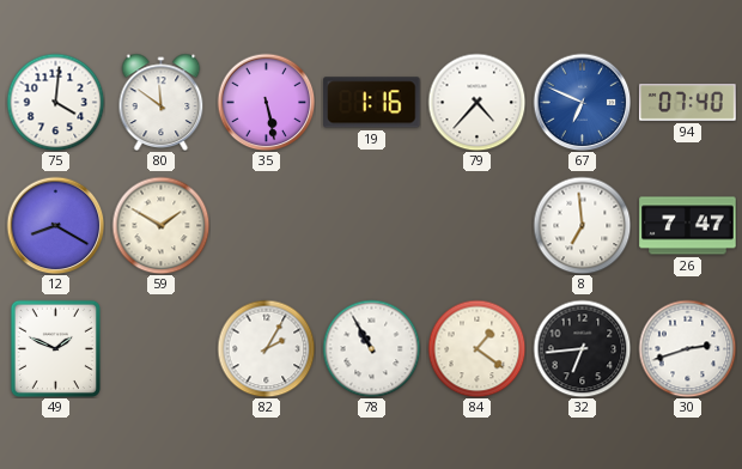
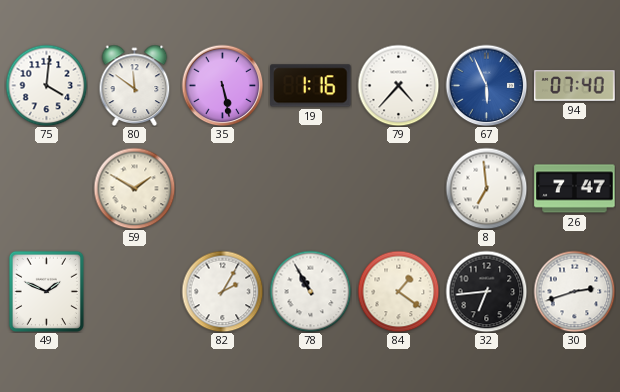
67: 6:49 -> 5:56
12: 8:20 -> none
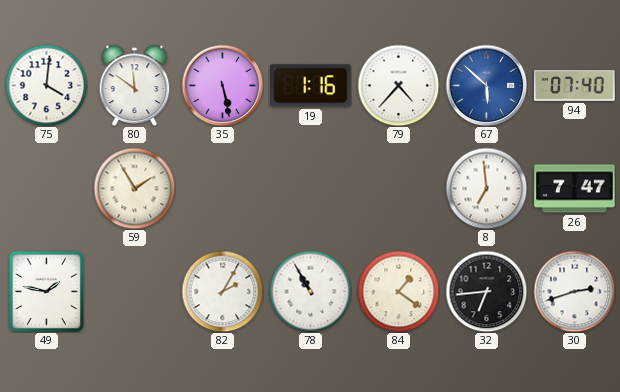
67: 5:56 -> 5:52
59: 1:50 -> 1:55
49: 1:49 -> 1:47
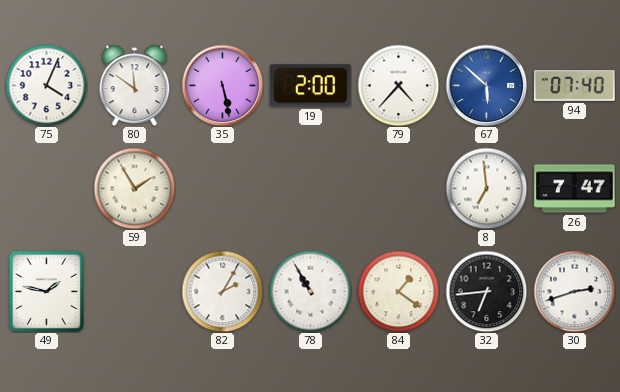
75: 4:01 -> 4:04
19: 1:16 -> 2:00
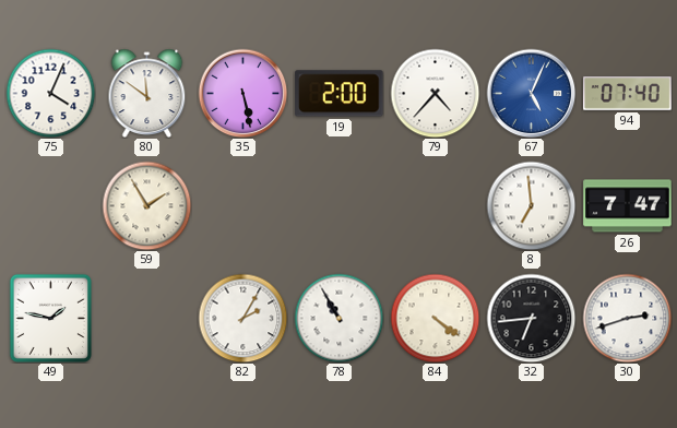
67: 5:52 -> 5:04
84: 1:21 -> 4:21
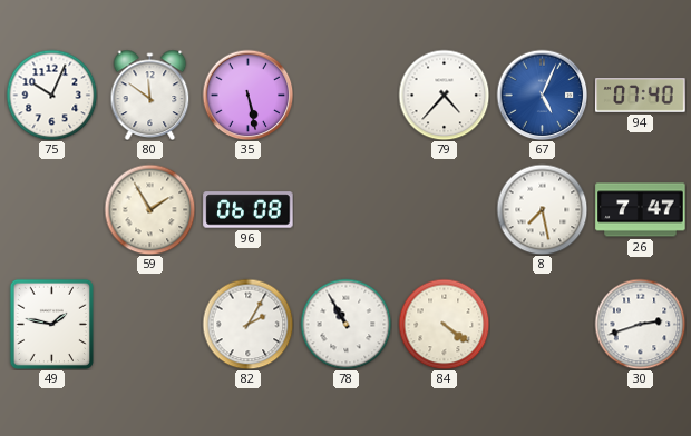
75: 4:04 -> 10:04
19: 2:00 -> none
96: none -> 06:08
8: 6:59 -> 7:28
32: 6:44 -> none
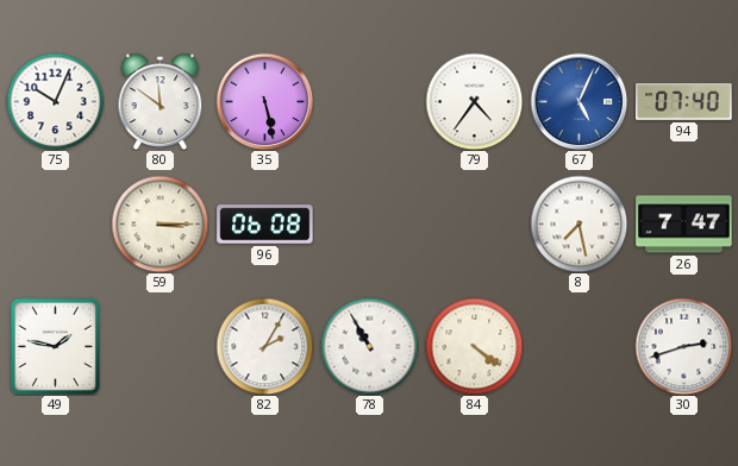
79: 4:37 -> 4:36
59: 1:55 -> 3:15
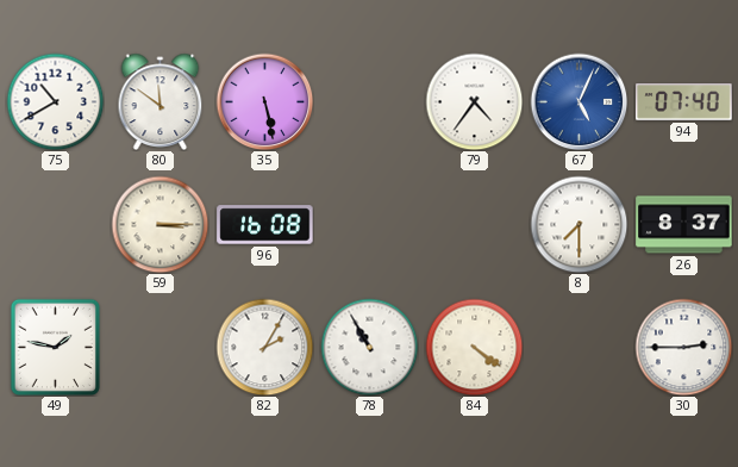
75: 10:04 -> 10:40
96: 06:08 -> 16:08
8: 7:28 -> 7:30
26: 7:47 -> 8:37
30: 2:42 -> 2:45
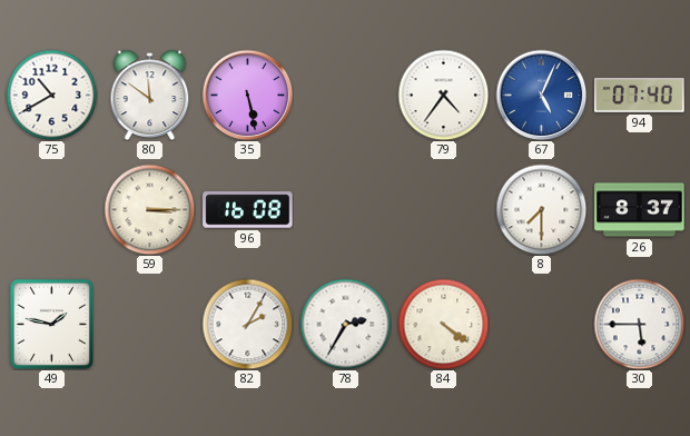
78: 10:55 -> 2:35
30: 2:45 -> 5:45
